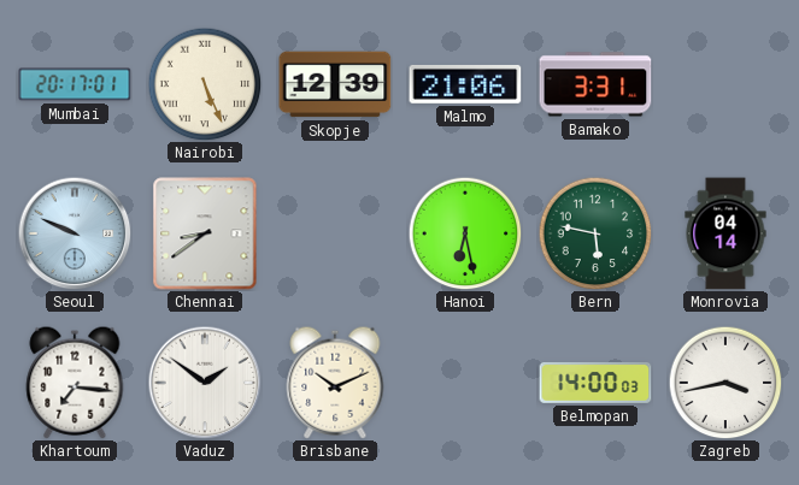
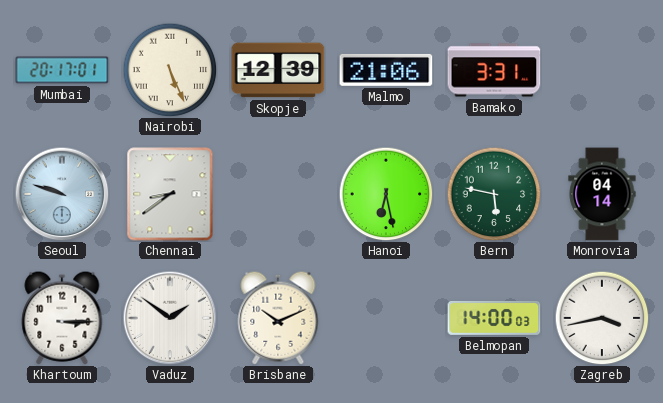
Seoul: 9:49 -> 9:48
Khartoum: 7:16 -> 3:15
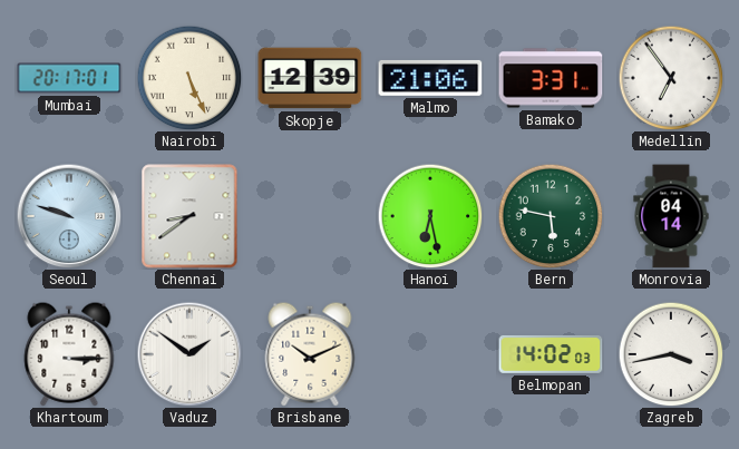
Medellin: none -> 6:54
Belmopan: 14:00 -> 14:02
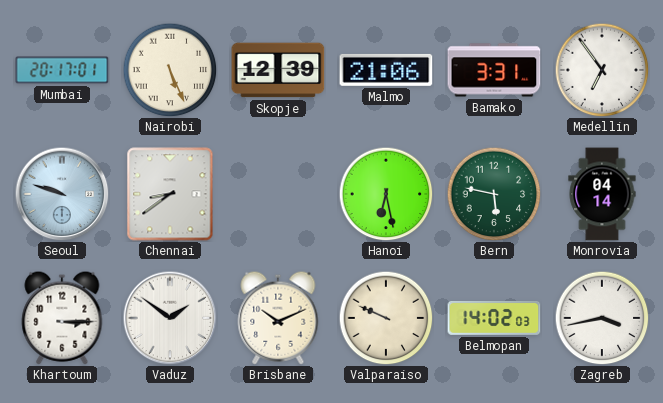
Valparaiso: none -> 9:49
